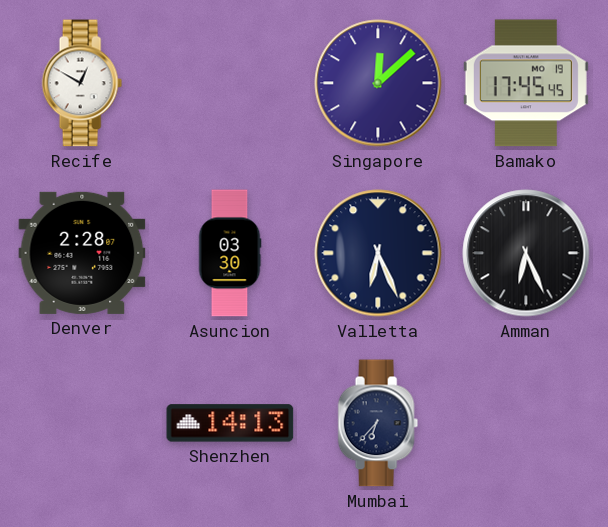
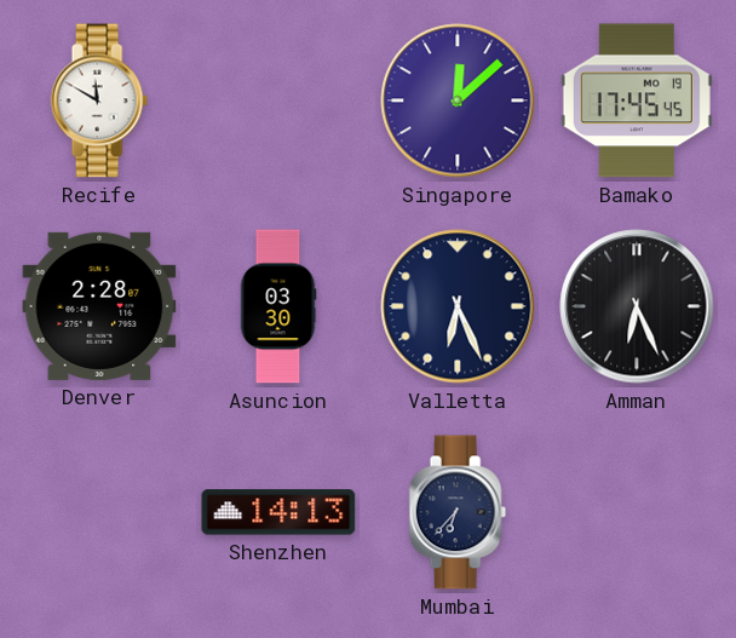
Recife: 12:50 -> 11:50
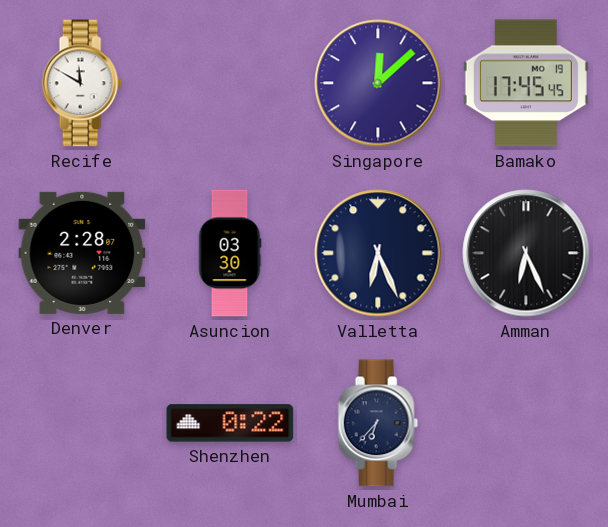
Shenzhen: 14:13 -> 0:22
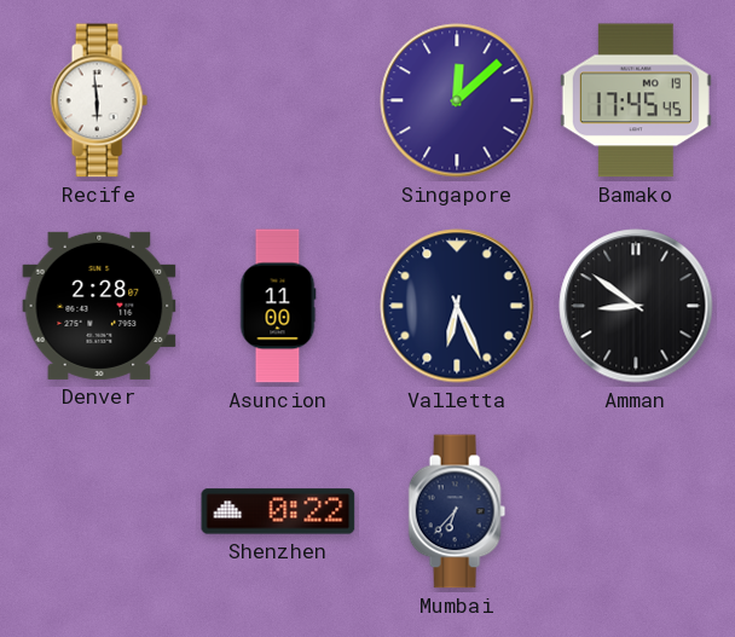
Recife: 11:50 -> 5:59
Asuncion: 03:30 -> 11:00
Amman: 6:26 -> 8:51
